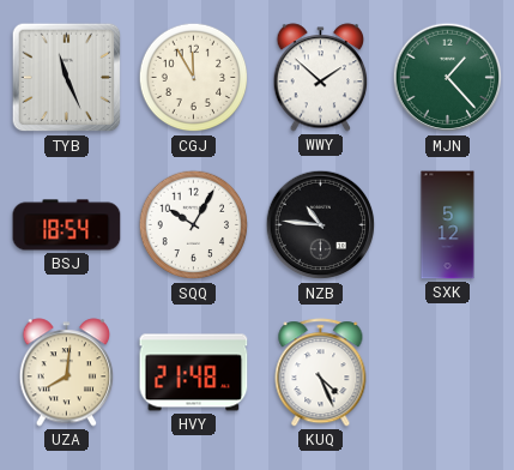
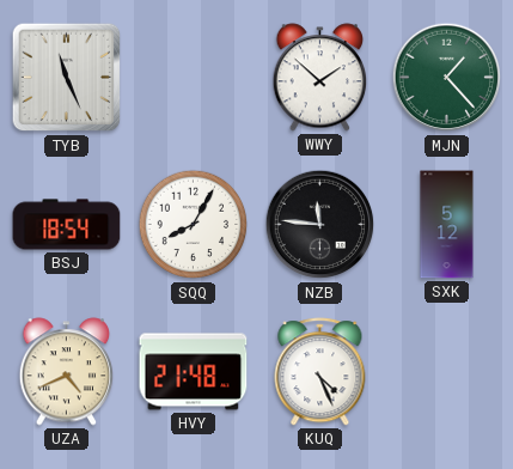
CGJ: 11:55 -> none
SQQ: 10:05 -> 8:05
NZB: 10:46 -> 11:46
UZA: 8:01 -> 4:41
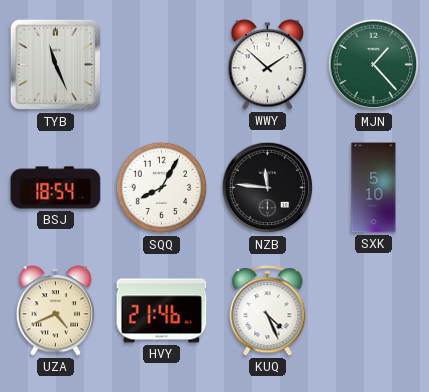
SXK: 5:12 -> 5:10
HVY: 21:48 -> 21:46
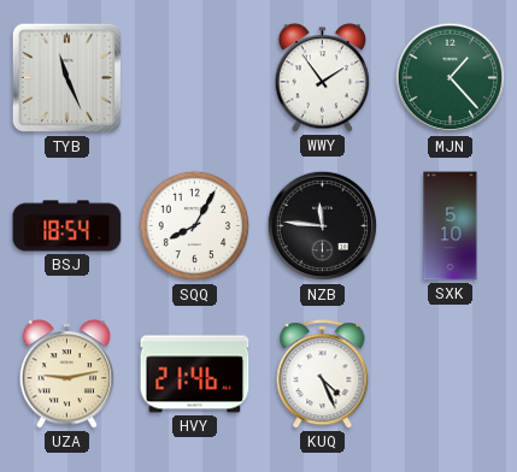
WWY: 1:52 -> 1:54
UZA: 4:41 -> 9:13
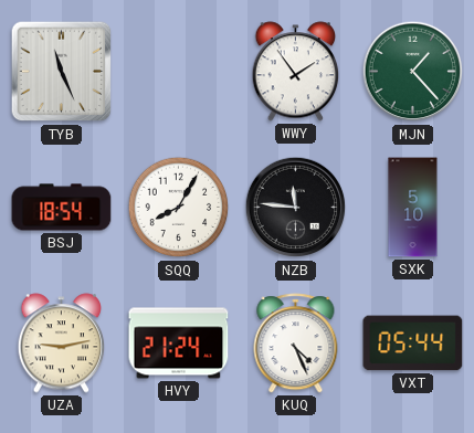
HVY: 21:46 -> 21:24
VXT: none -> 05:44
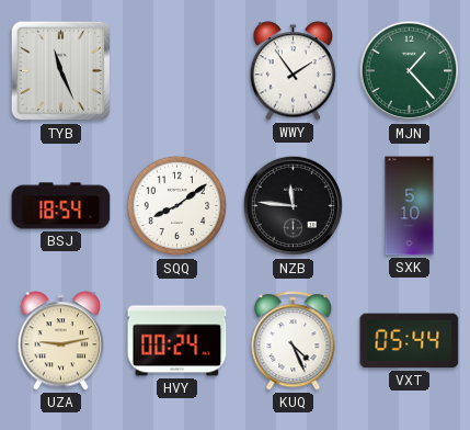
SQQ: 8:05 -> 8:09
HVY: 21:24 -> 00:24
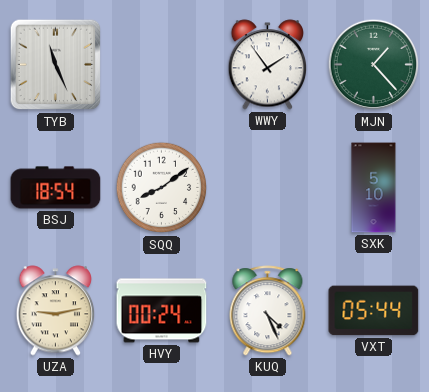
NZB: 11:46 -> none
